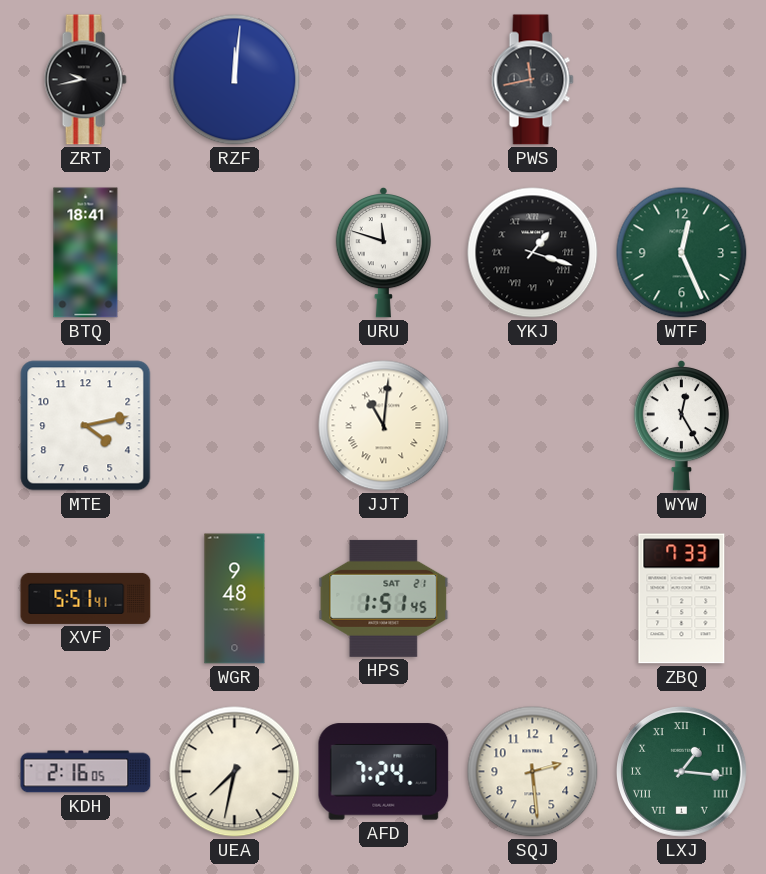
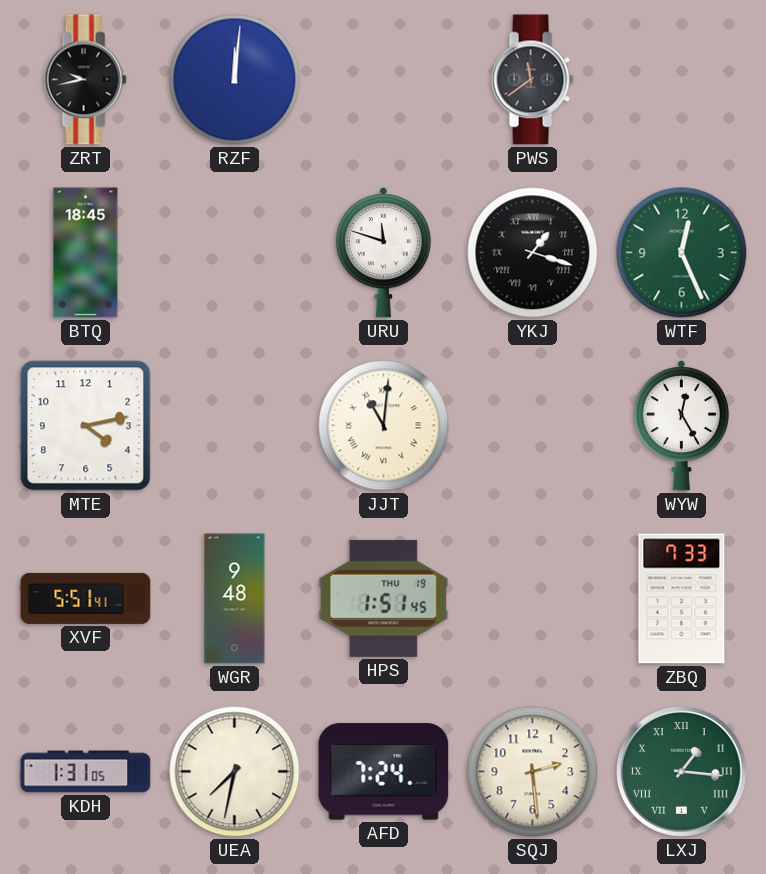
PWS: 11:43 -> 11:39
BTQ: 18:41 -> 18:45
HPS date: SAT 21 -> THU 19
KDH: 2:16 -> 1:31
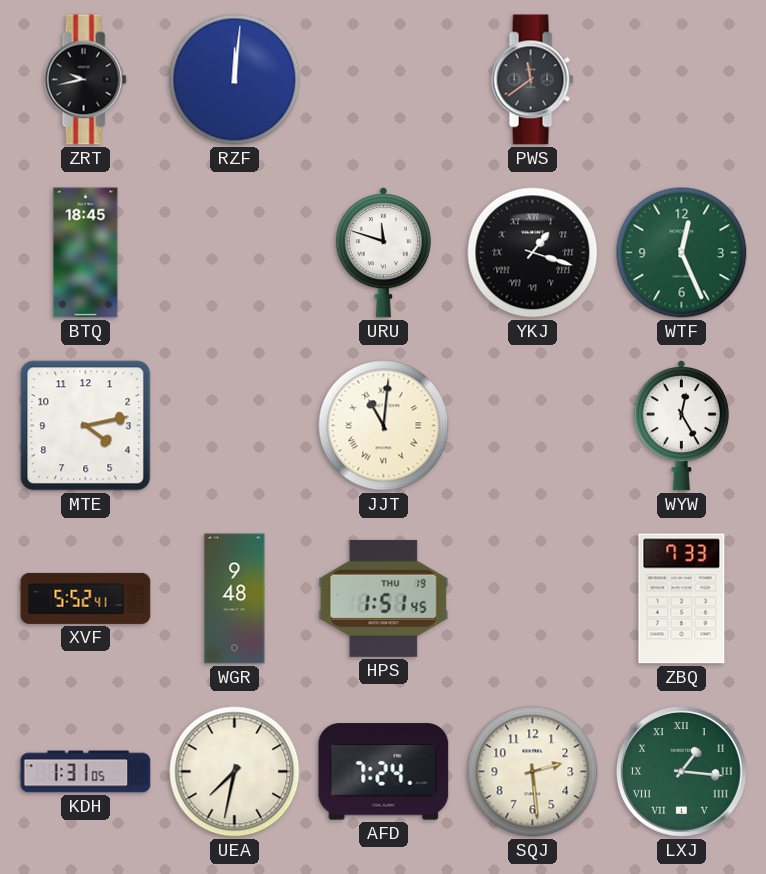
XVF: 5:51 -> 5:52
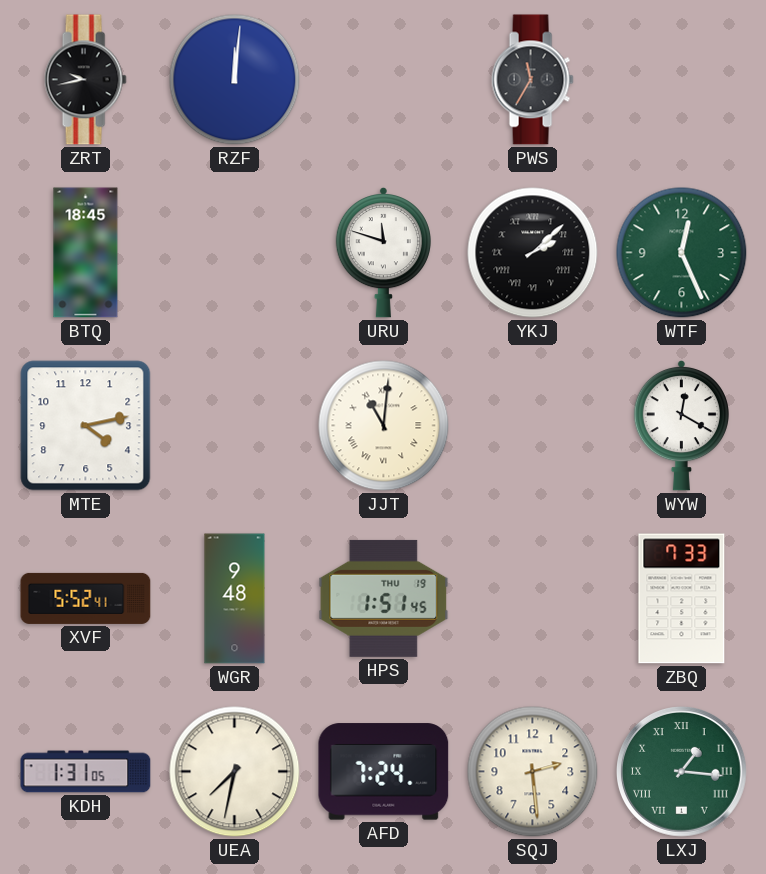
PWS: 11:39 -> 11:35
YKJ: 1:18 -> 2:08
WYW: 12:25 -> 12:20
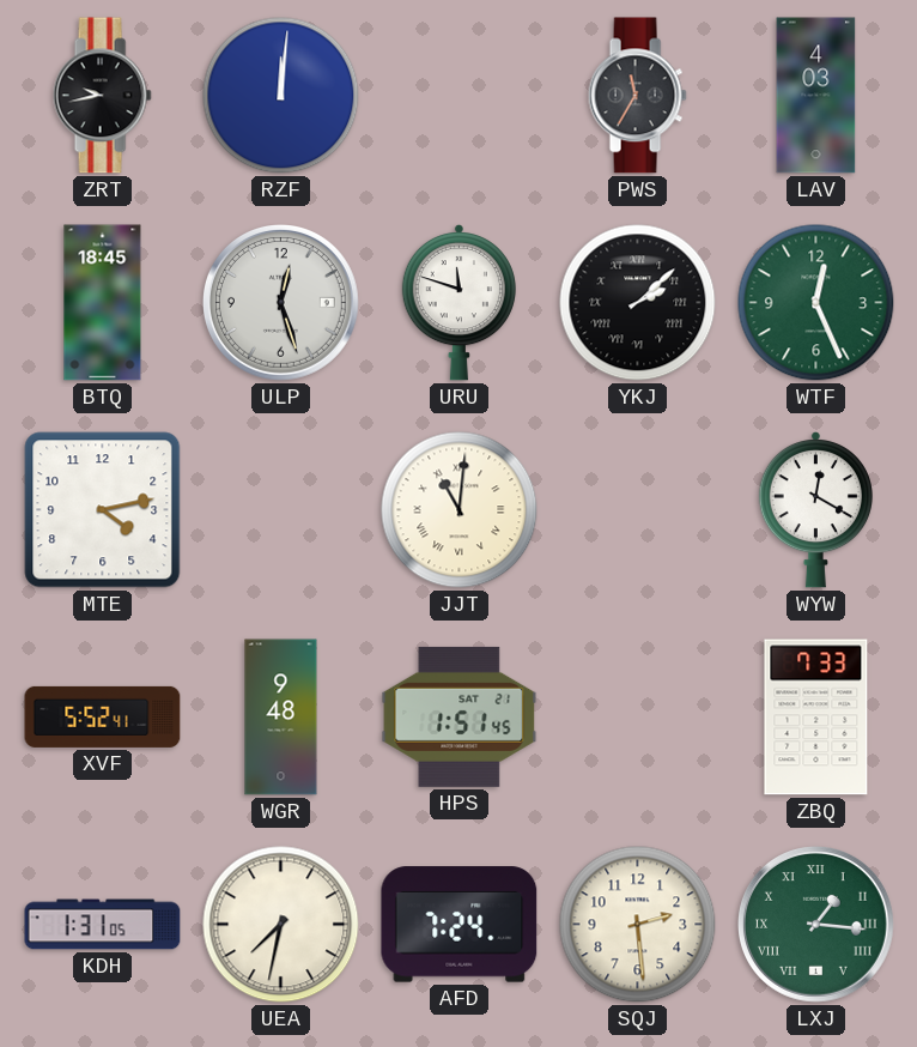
LAV: none -> 4:03
ULP: none -> 12:27
HPS date: THU 19 -> SAT 21
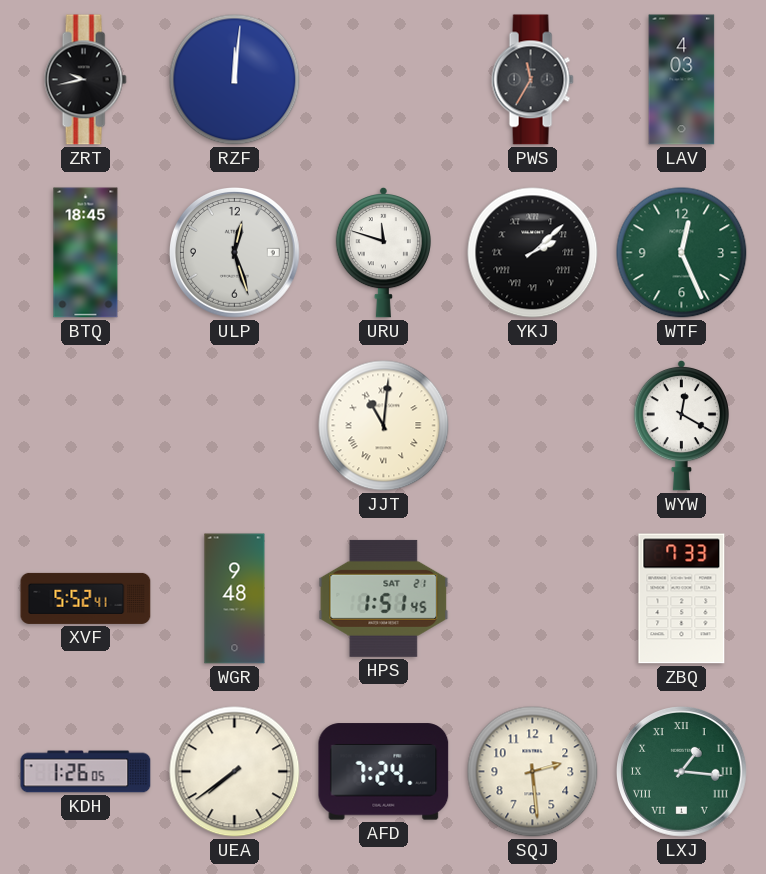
MTE: 4:13 -> none
KDH: 1:31 -> 1:26
UEA: 7:32 -> 7:39
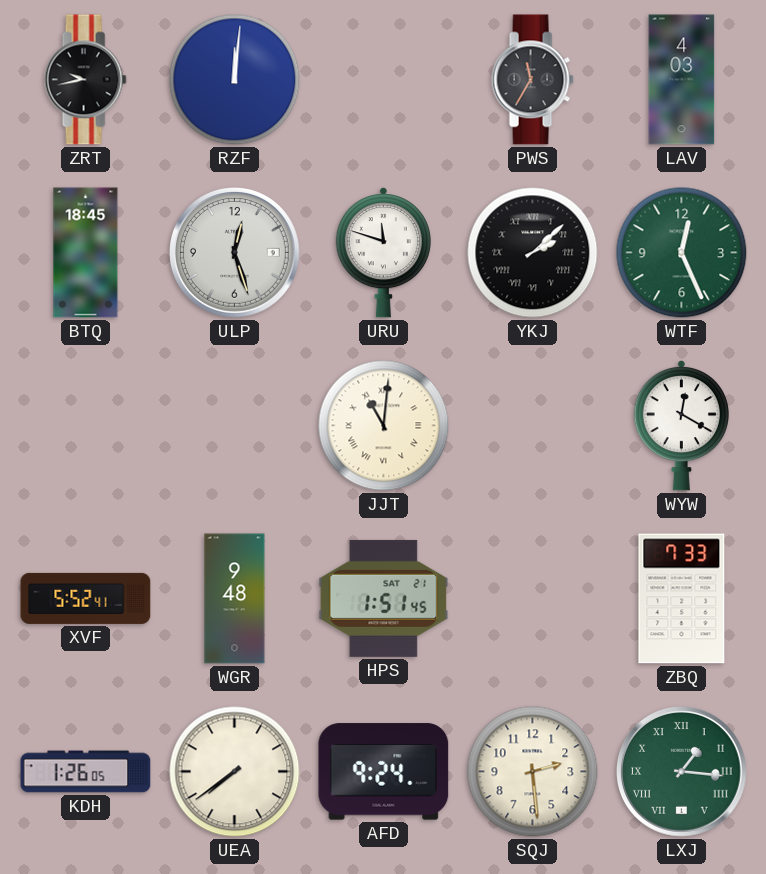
AFD: 7:24 -> 9:24
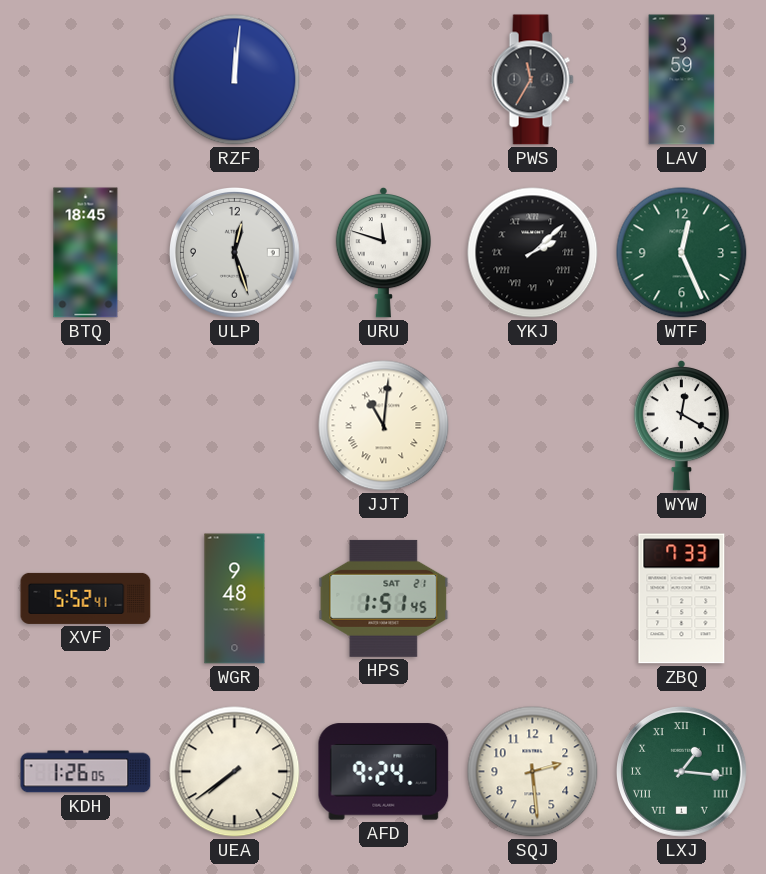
ZRT: 9:43 -> none
LAV: 4:03 -> 3:59
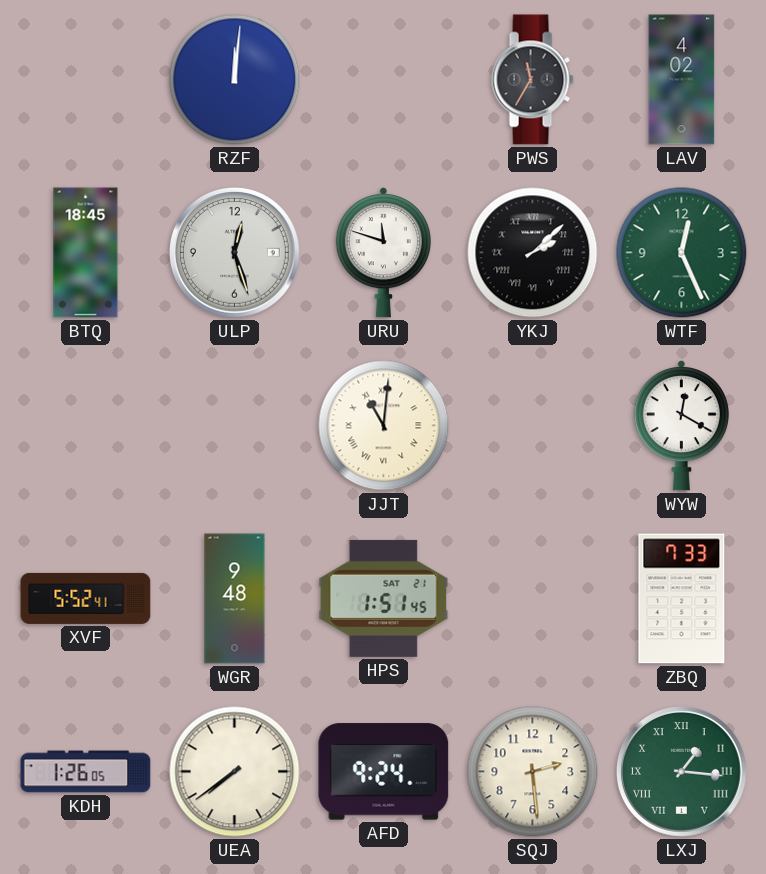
LAV: 3:59 -> 4:02
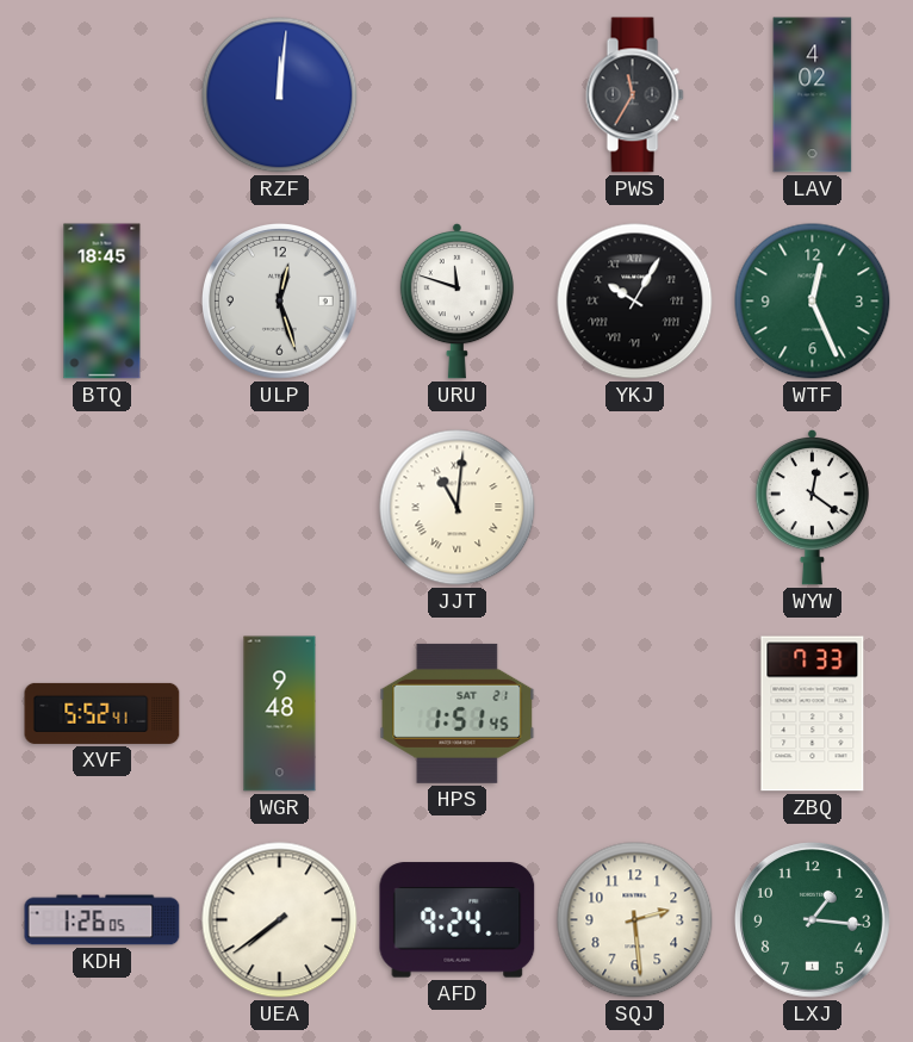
YKJ: 2:08 -> 10:05
WYW: 12:20 -> 12:21
LXJ numerals: Roman -> Arabic
